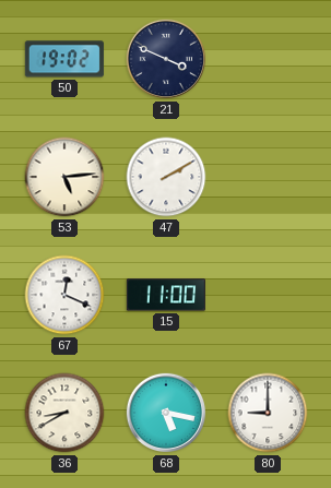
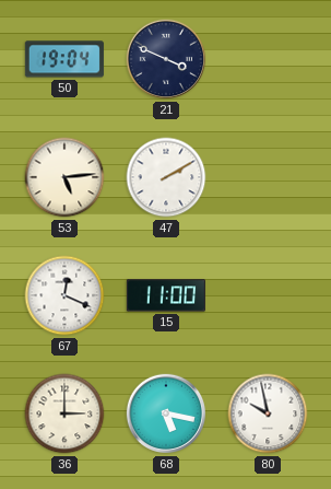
50: 19:02 -> 19:04
36: 8:40 -> 3:00
80: 9:00 -> 9:58
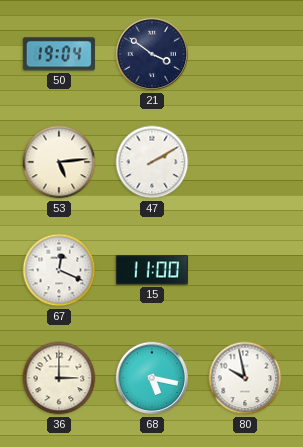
21: 3:49 -> 3:51
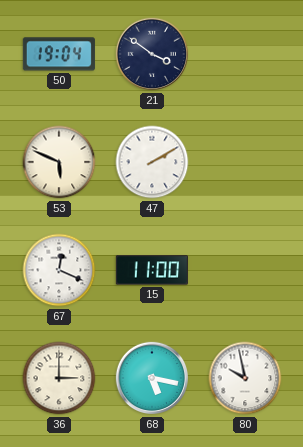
53: 5:14 -> 5:49
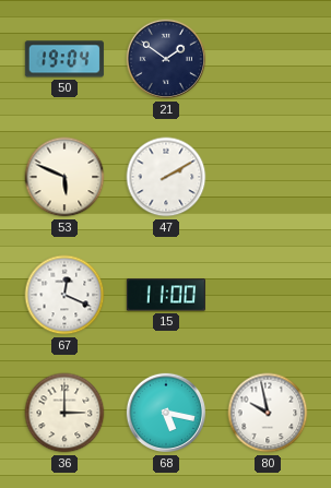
21: 3:51 -> 1:51
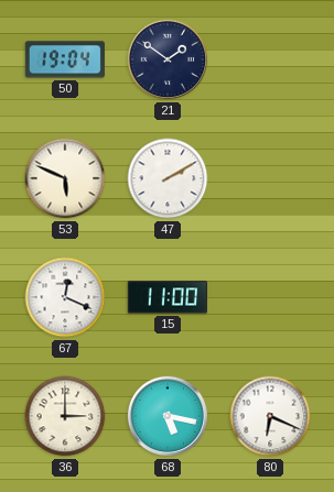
80: 9:58 -> 6:19
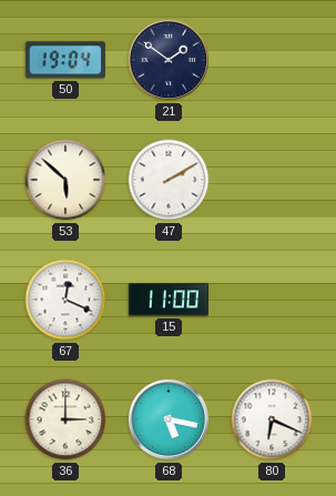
53: 5:49 -> 5:52
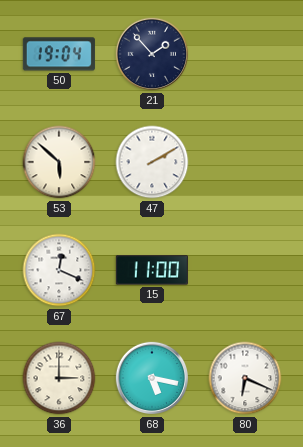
21: 1:51 -> 1:53
